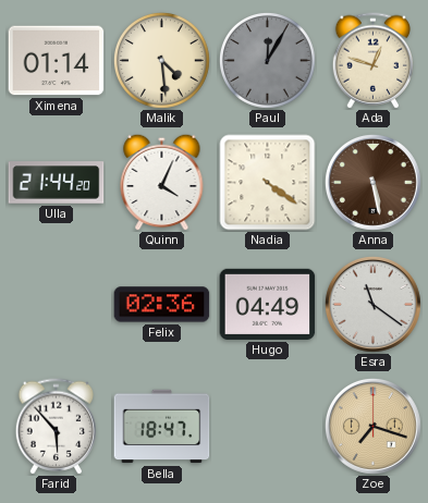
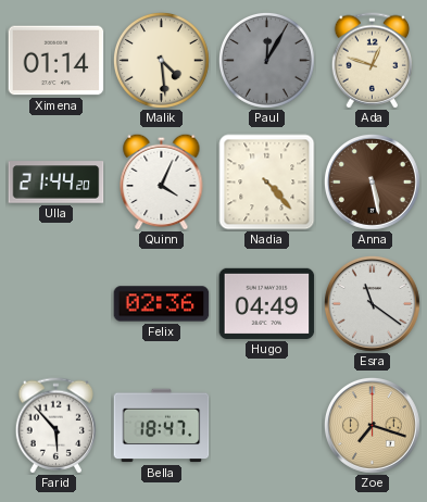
Nadia: 4:21 -> 4:23
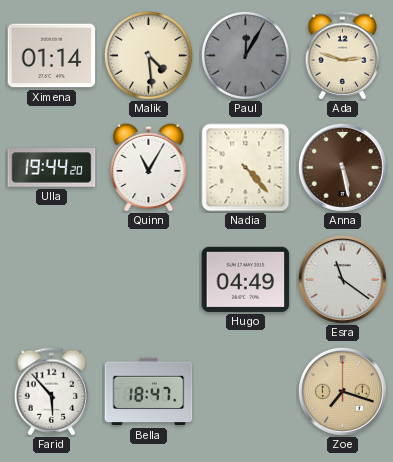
Ada: 12:48 -> 2:48
Ulla: 21:44 -> 19:44
Quinn: 4:04 -> 11:05
Felix: 02:36 -> none
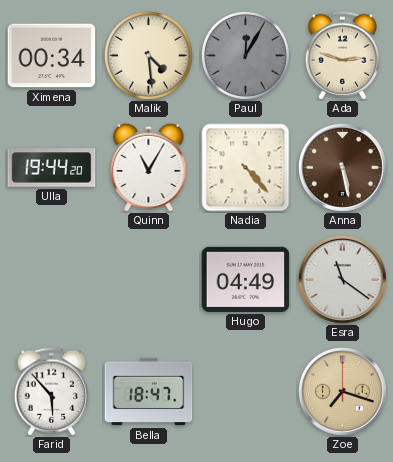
Ximena: 01:14 -> 00:34
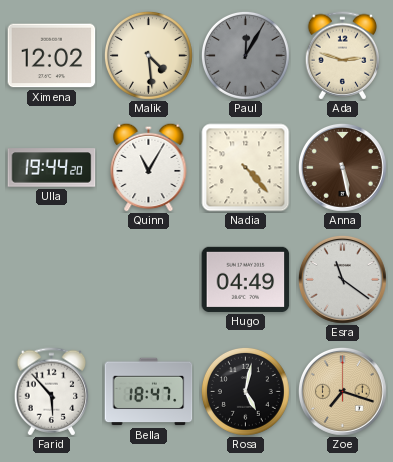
Ximena: 00:34 -> 12:02
Rosa: none -> 5:02
